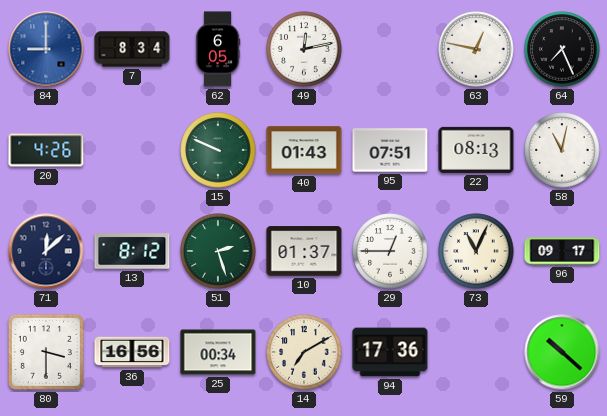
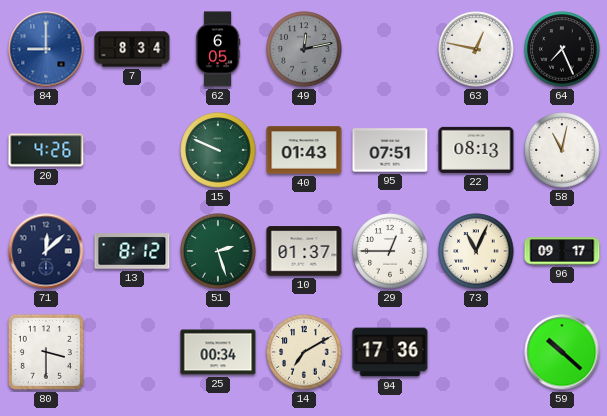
49 dial: white -> grey
36: 16:56 -> none
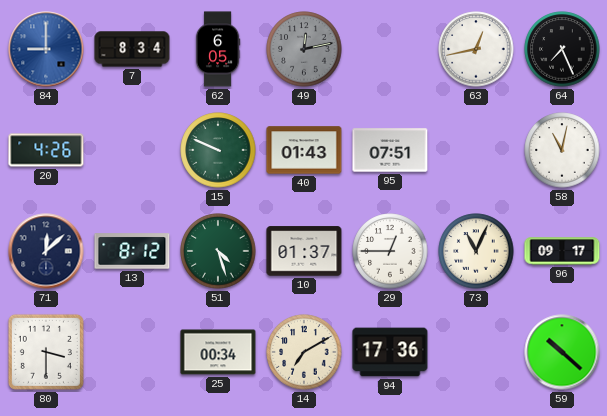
63: 12:47 -> 12:43
22: 08:13 -> none
51: 2:27 -> 4:27
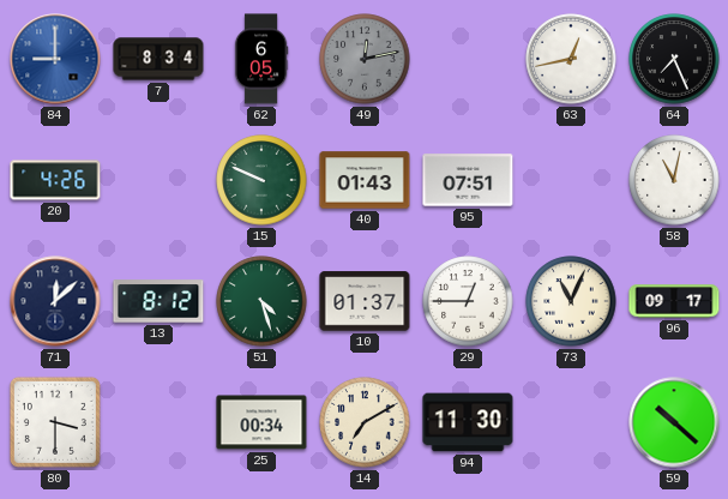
94: 17:36 -> 11:30
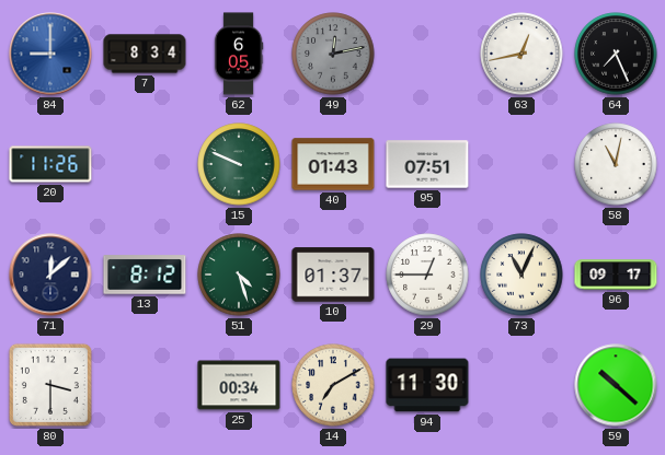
20: 4:26 -> 11:26
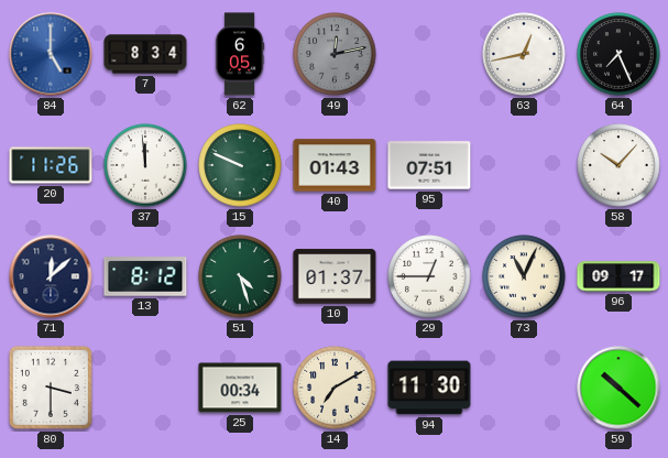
84: 9:00 -> 5:00
37: none -> 11:59
58: 11:02 -> 10:07
